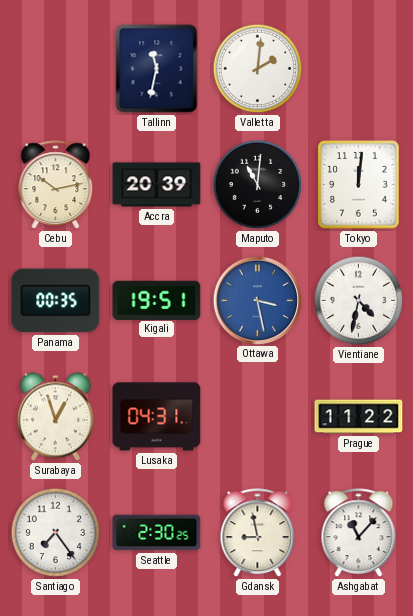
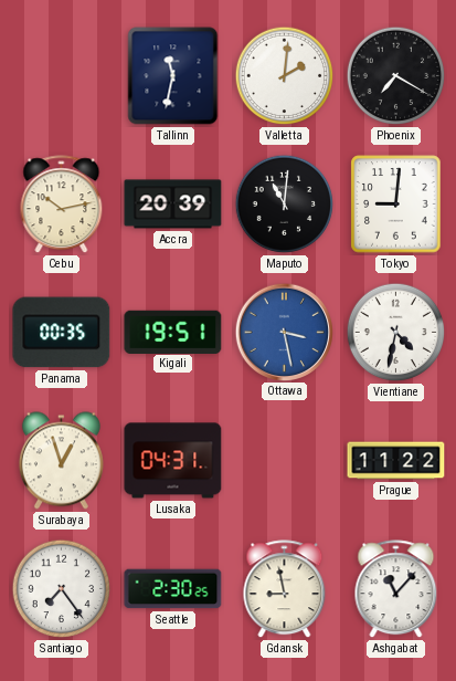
Phoenix: none -> 7:20
Tokyo: 12:01 -> 9:01
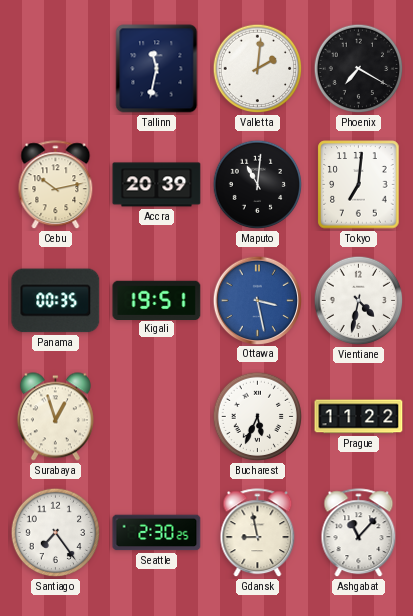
Tokyo: 9:01 -> 7:01
Lusaka: 04:31 -> none
Bucharest: none -> 5:34
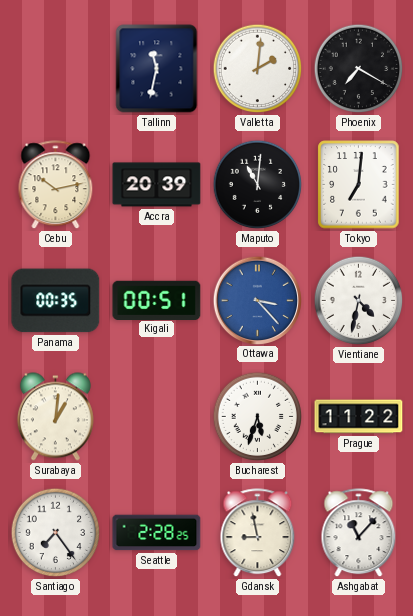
Kigali: 19:51 -> 00:51
Ottawa: 3:28 -> 3:23
Surabaya: 12:57 -> 1:01
Bucharest: 5:34 -> 5:33
Seattle: 2:30 -> 2:28
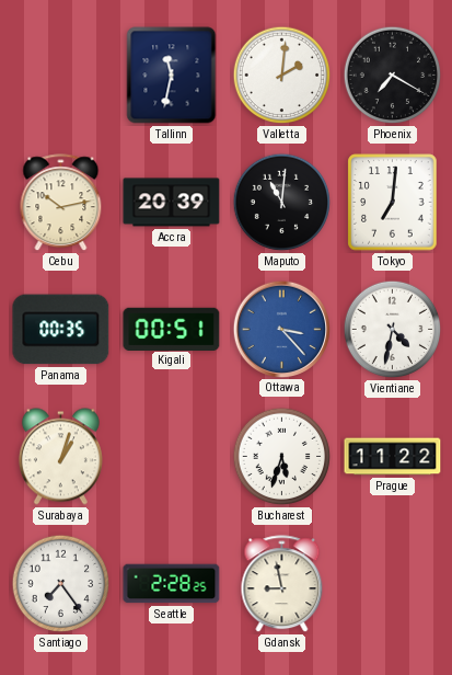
Surabaya: 1:01 -> 1:03
Ashgabat: 11:07 -> none
